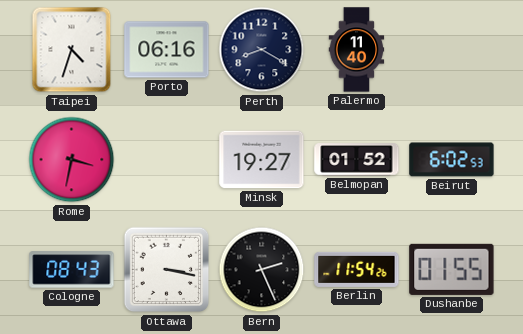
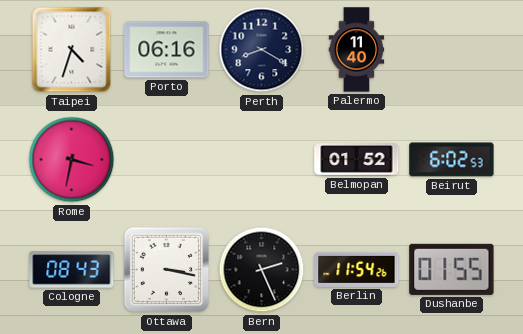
Minsk: 19:27 -> none
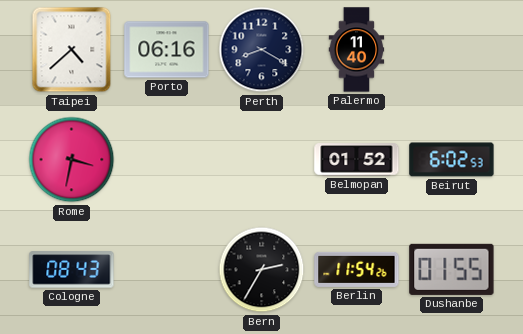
Taipei: 4:33 -> 4:38
Ottawa: 3:17 -> none
Bern: 2:26 -> 2:35
